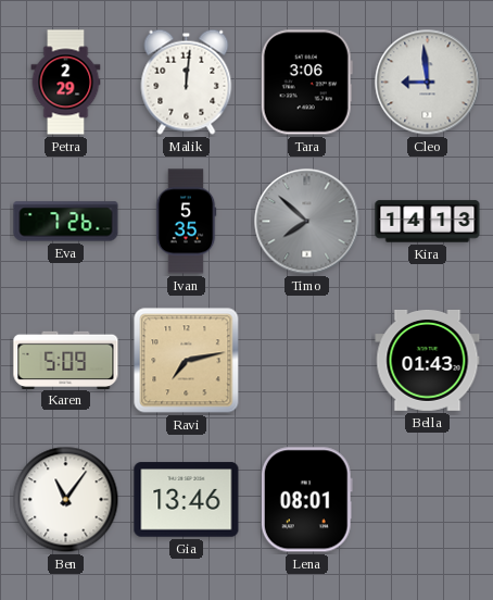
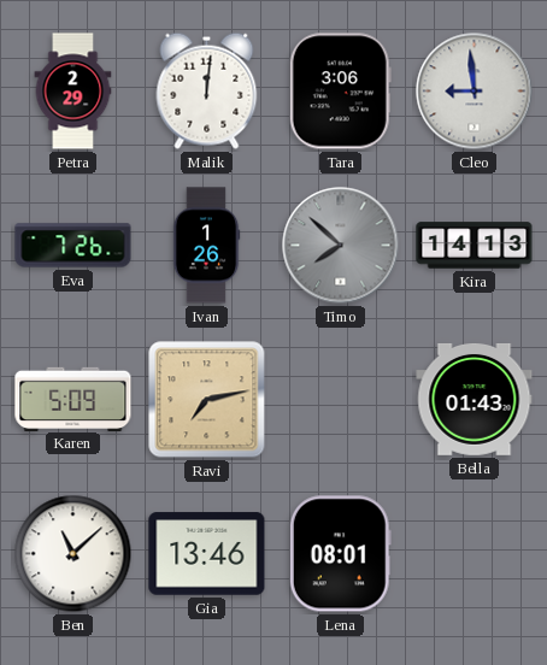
Ivan: 5:35 -> 1:26
Ben: 11:06 -> 11:08
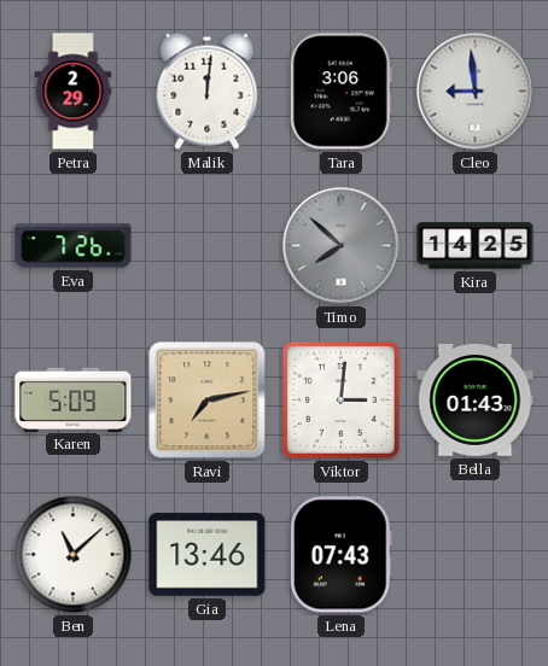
Ivan: 1:26 -> none
Kira: 14:13 -> 14:25
Viktor: none -> 3:01
Lena: 08:01 -> 07:43
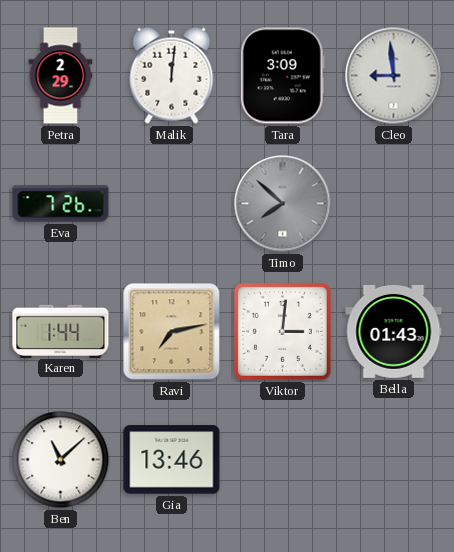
Tara: 3:06 -> 3:09
Kira: 14:25 -> none
Karen: 5:09 -> 1:44
Lena: 07:43 -> none
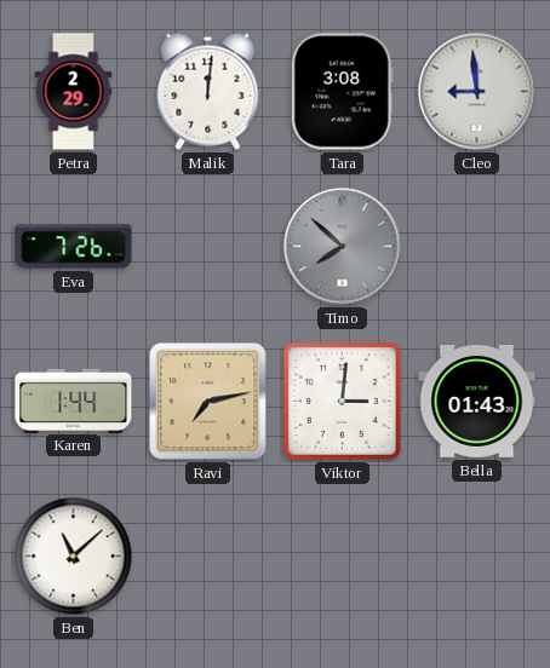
Tara: 3:09 -> 3:08
Gia: 13:46 -> none
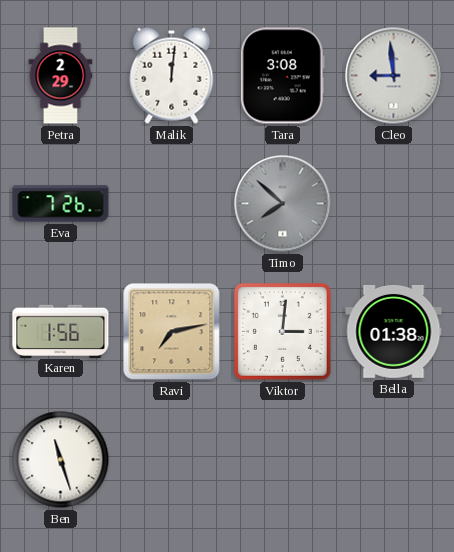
Karen: 1:44 -> 1:56
Bella: 01:43 -> 01:38
Ben: 11:08 -> 11:27
